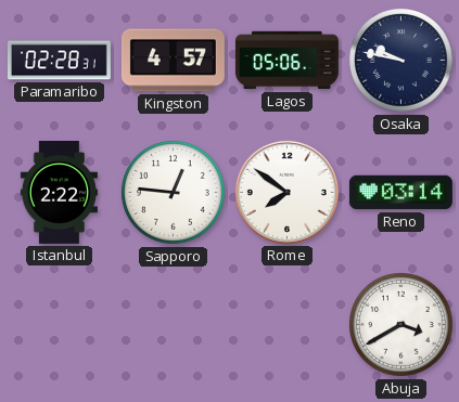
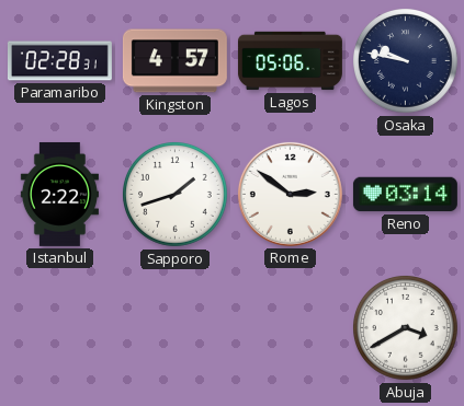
Sapporo: 12:46 -> 1:42
Rome: 7:51 -> 2:51
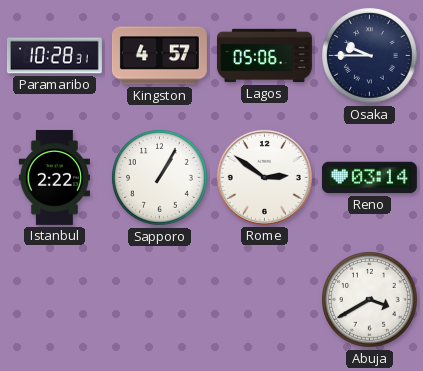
Paramaribo: 02:28 -> 10:28
Osaka: 9:47 -> 9:45
Sapporo: 1:42 -> 1:05
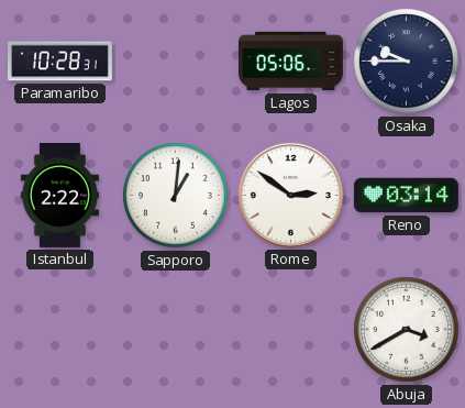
Kingston: 4:57 -> none
Sapporo: 1:05 -> 1:01
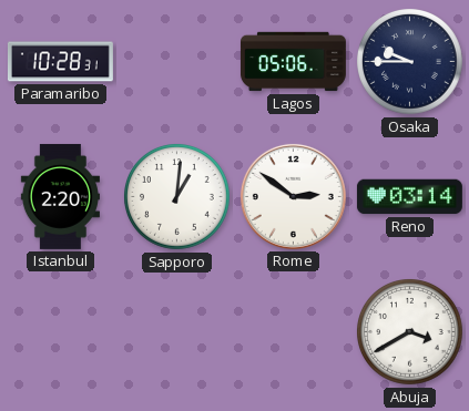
Istanbul: 2:22 -> 2:20
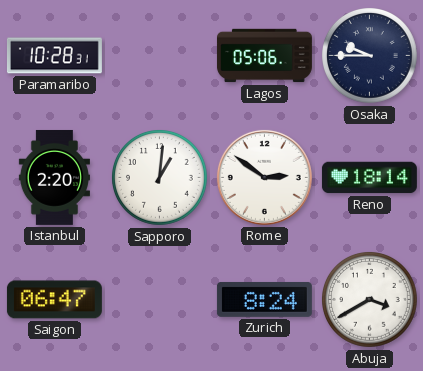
Reno: 03:14 -> 18:14
Saigon: none -> 06:47
Zurich: none -> 8:24
